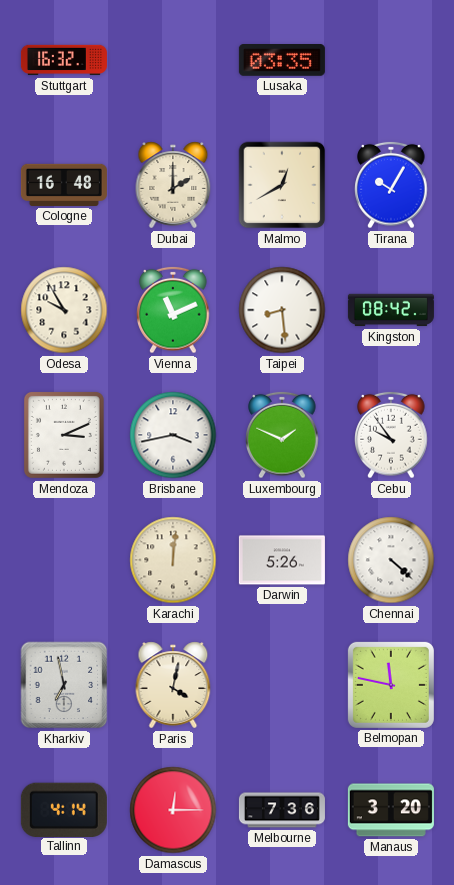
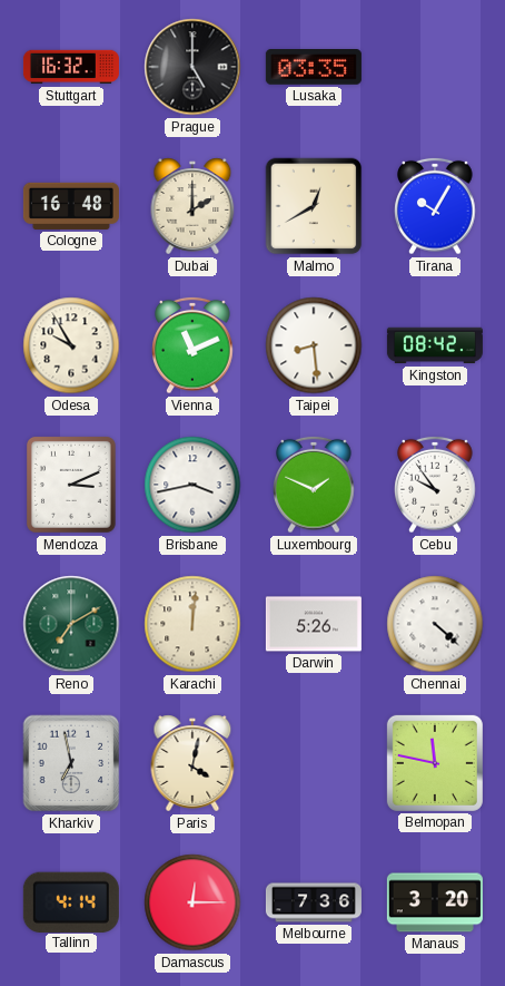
Prague: none -> 5:00
Reno: none -> 7:10
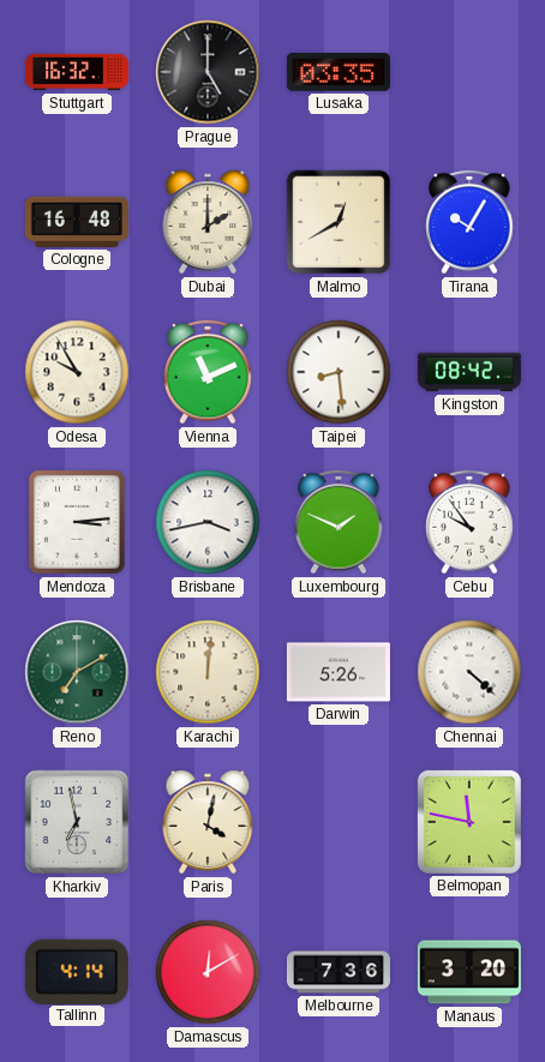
Mendoza: 3:11 -> 3:14
Damascus: 12:15 -> 12:10
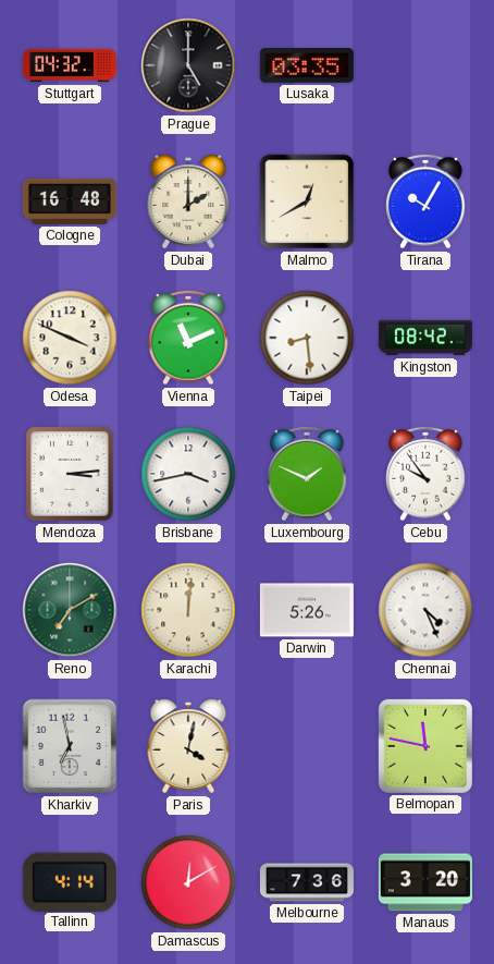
Stuttgart: 16:32 -> 04:32
Odesa: 9:55 -> 3:49
Chennai: 4:22 -> 4:26
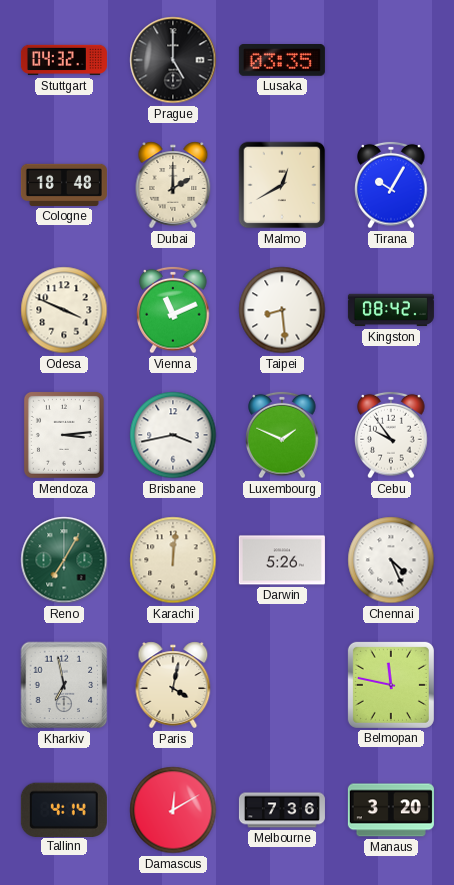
Cologne: 16:48 -> 18:48
Reno: 7:10 -> 7:05
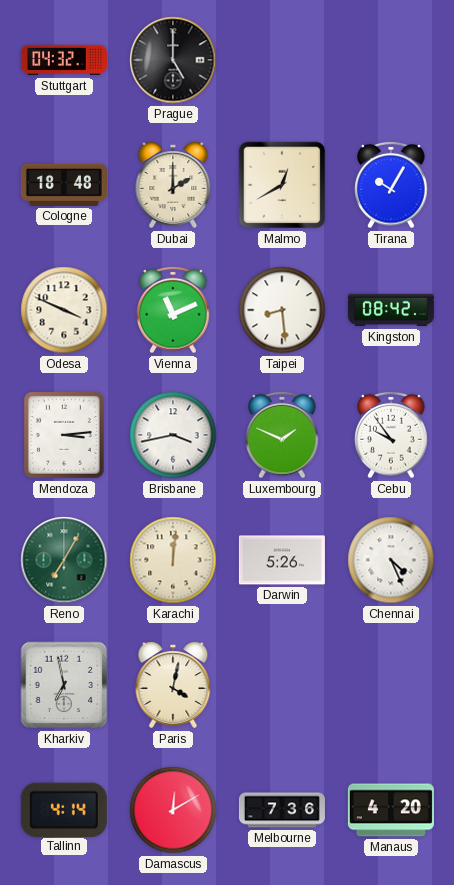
Lusaka: 03:35 -> none
Belmopan: 11:47 -> none
Manaus: 3:20 -> 4:20
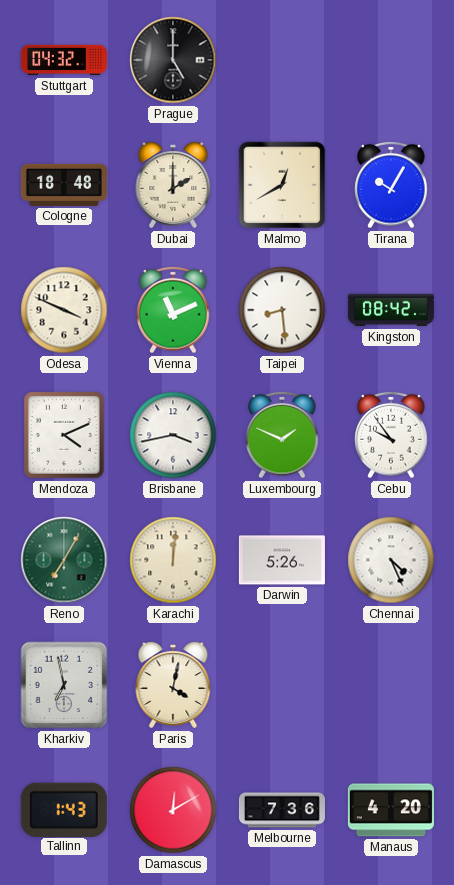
Mendoza: 3:14 -> 4:11
Tallinn: 4:14 -> 1:43
